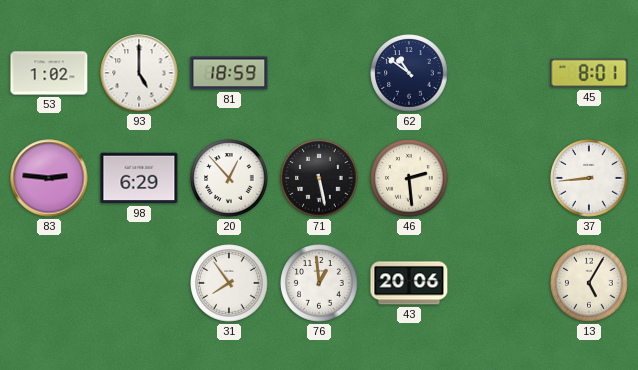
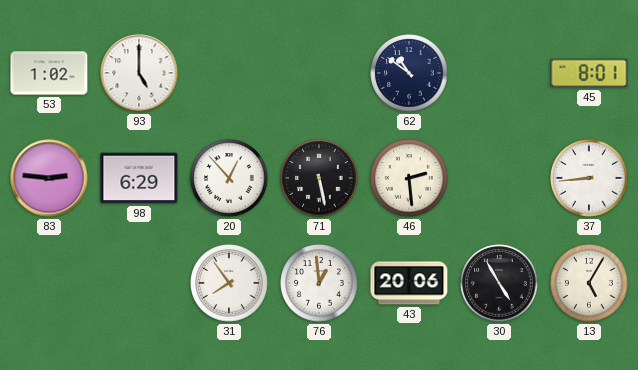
81: 18:59 -> none
30: none -> 4:55
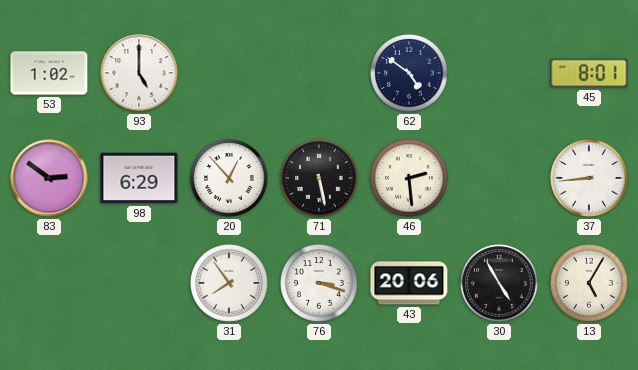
62: 10:51 -> 4:51
83: 2:46 -> 2:51
76: 12:59 -> 3:18
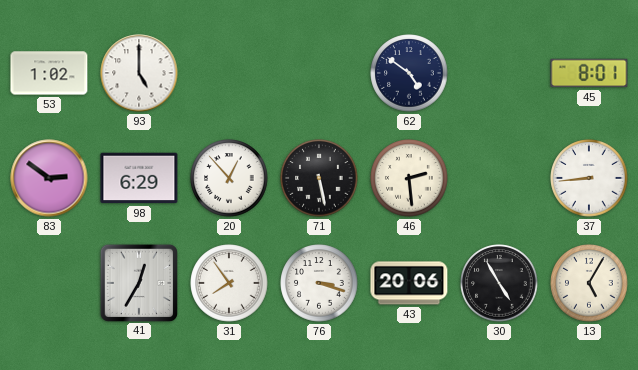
41: none -> 12:35
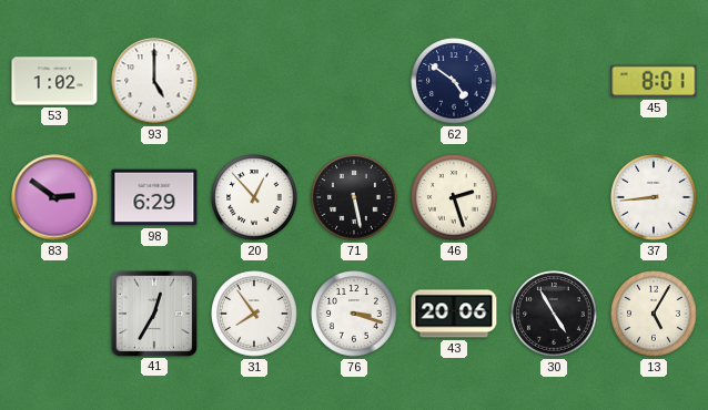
46: 2:29 -> 2:27
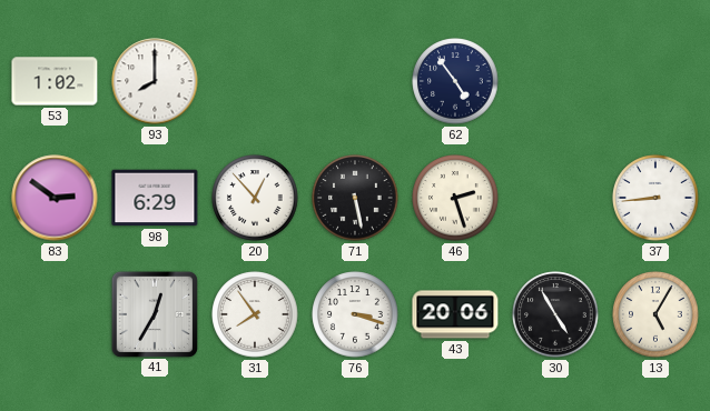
93: 5:00 -> 8:00
62: 4:51 -> 4:54
45: 8:01 -> none
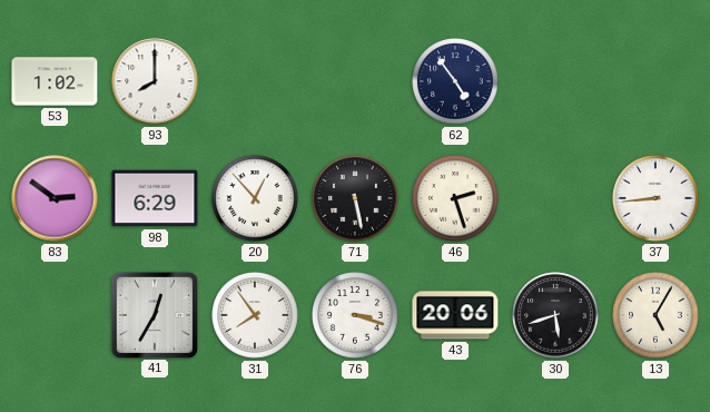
30: 4:55 -> 5:42
